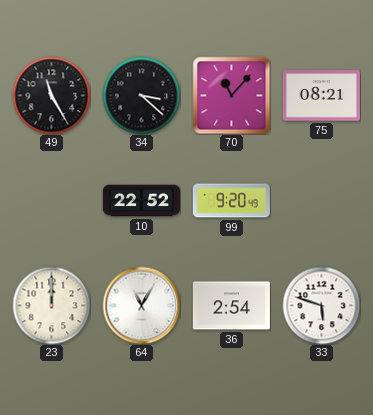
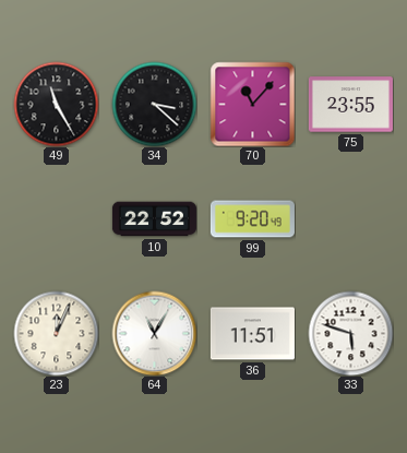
75: 08:21 -> 23:55
23: 12:00 -> 12:04
36: 2:54 -> 11:51
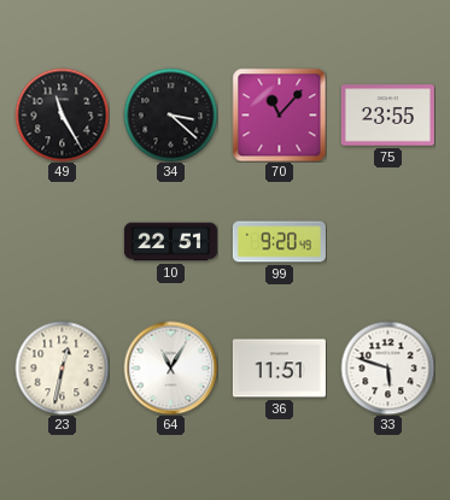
10: 22:52 -> 22:51
23: 12:04 -> 12:32
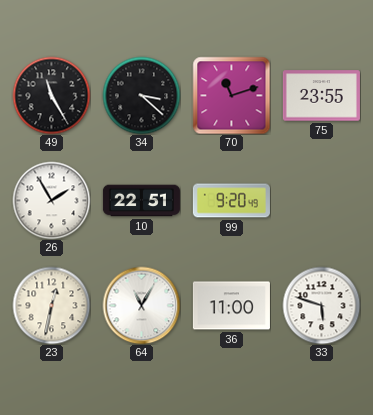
70: 11:07 -> 11:12
26: none -> 1:55
36: 11:51 -> 11:00
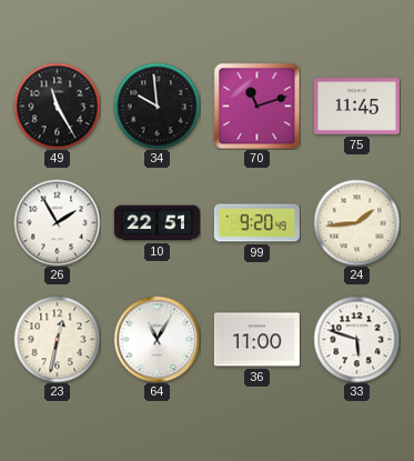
34: 3:22 -> 9:59
75: 23:55 -> 11:45
24: none -> 1:44
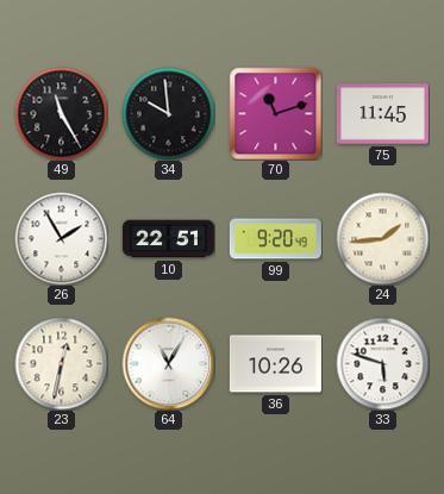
36: 11:00 -> 10:26
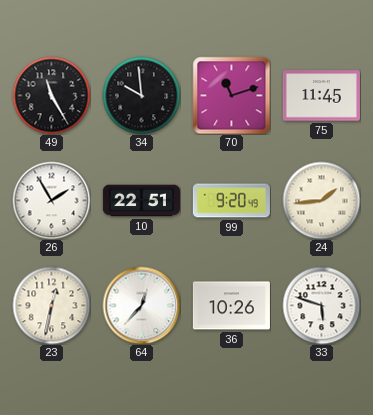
64: 11:05 -> 12:37
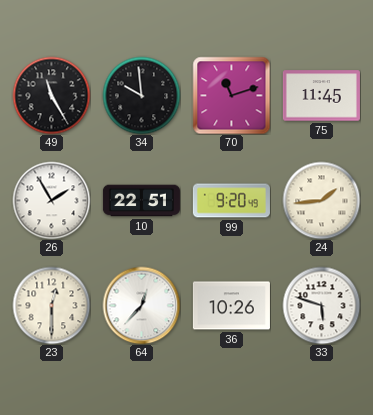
23: 12:32 -> 12:30
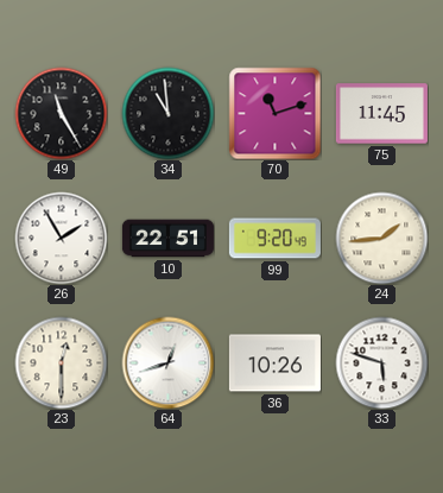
34: 9:59 -> 10:59
64: 12:37 -> 12:42
